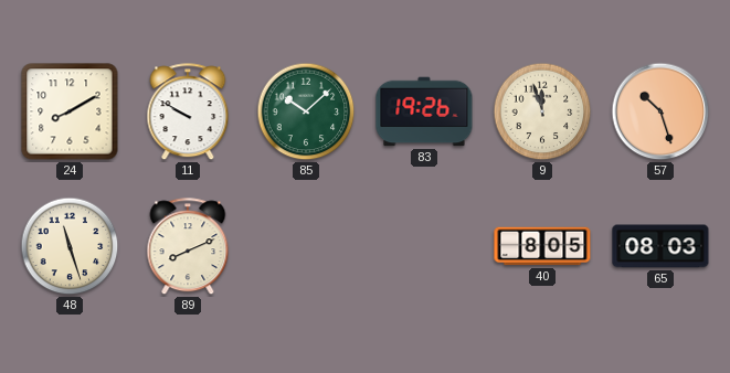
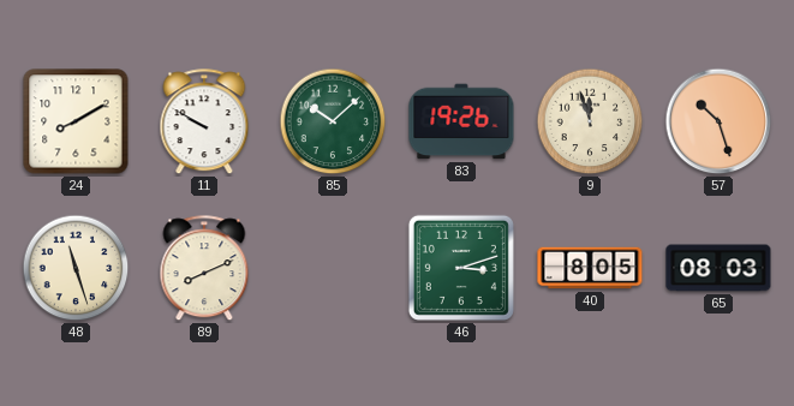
46: none -> 3:12
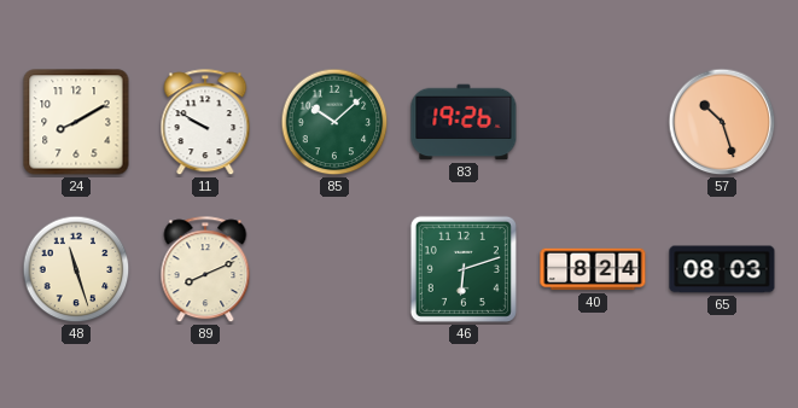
9: 11:57 -> none
46: 3:12 -> 6:12
40: 8:05 -> 8:24
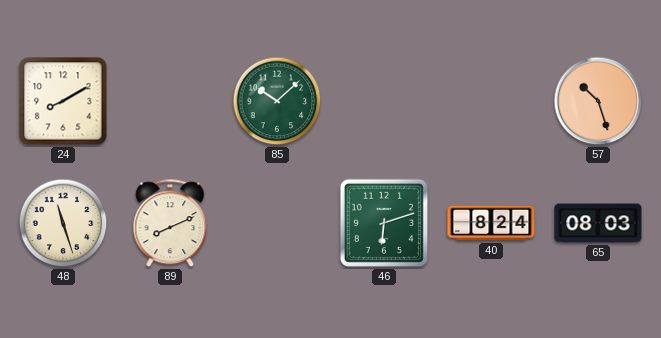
11: 9:50 -> none
83: 19:26 -> none
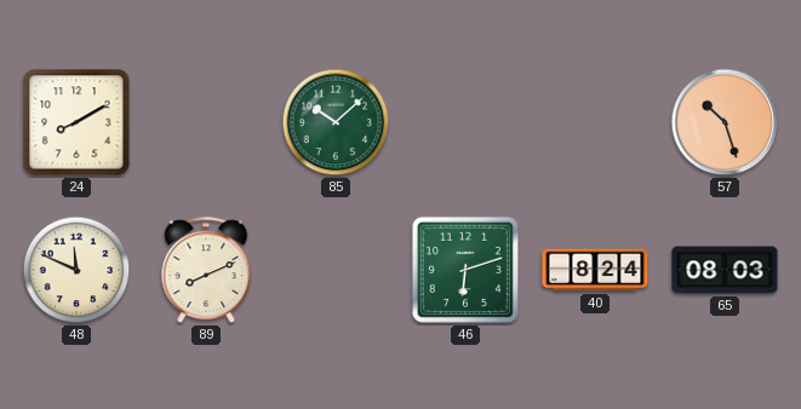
48: 11:27 -> 11:49
